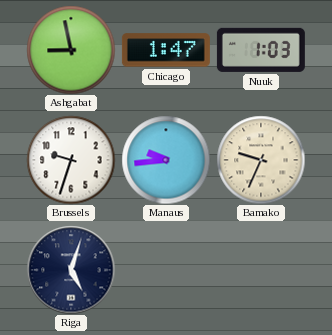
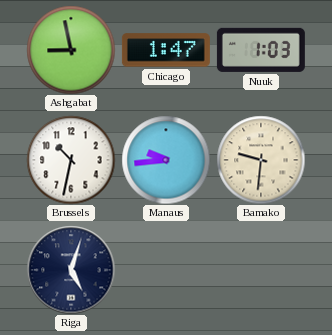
Brussels: 9:33 -> 10:32
Bamako: 9:34 -> 9:31
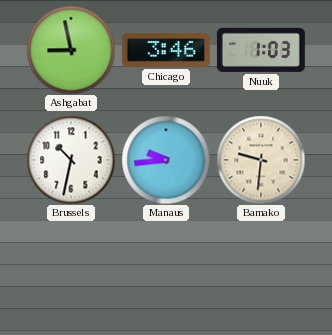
Chicago: 1:47 -> 3:46
Riga: 5:03 -> none
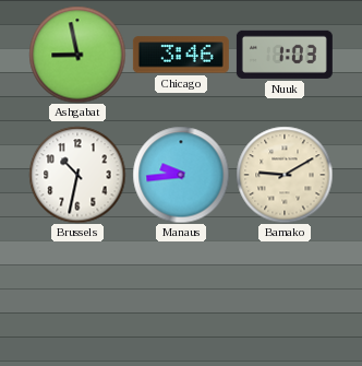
Bamako: 9:31 -> 9:10
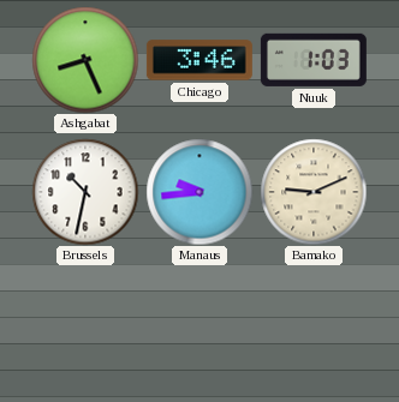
Ashgabat: 8:58 -> 8:26
Bamako: 9:10 -> 9:11
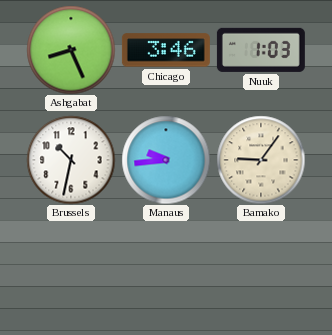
Bamako: 9:11 -> 9:06
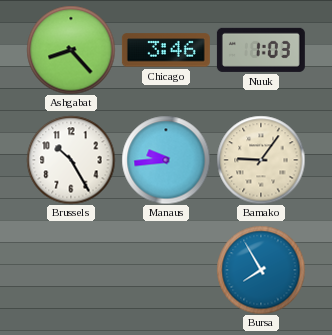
Ashgabat: 8:26 -> 8:23
Brussels: 10:32 -> 10:25
Bursa: none -> 7:55
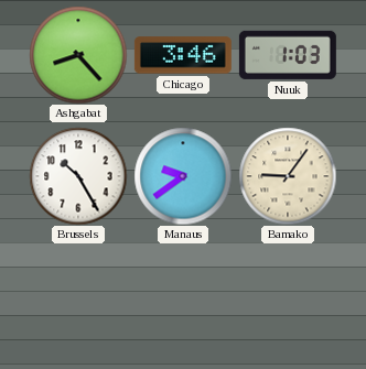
Manaus: 9:44 -> 9:39
Bursa: 7:55 -> none
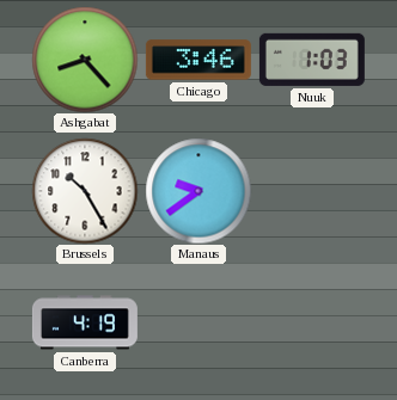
Bamako: 9:06 -> none
Canberra: none -> 4:19
